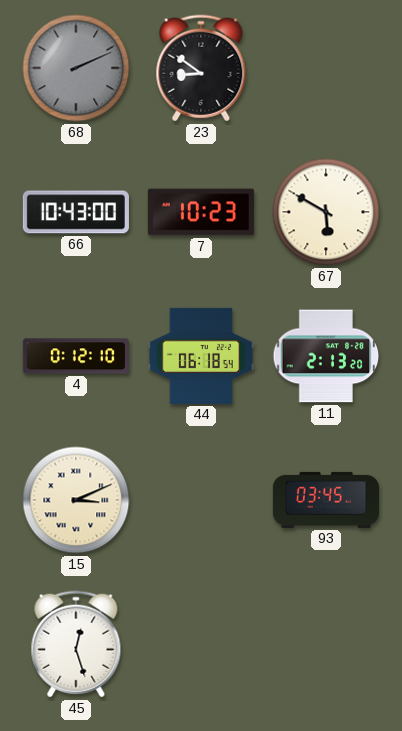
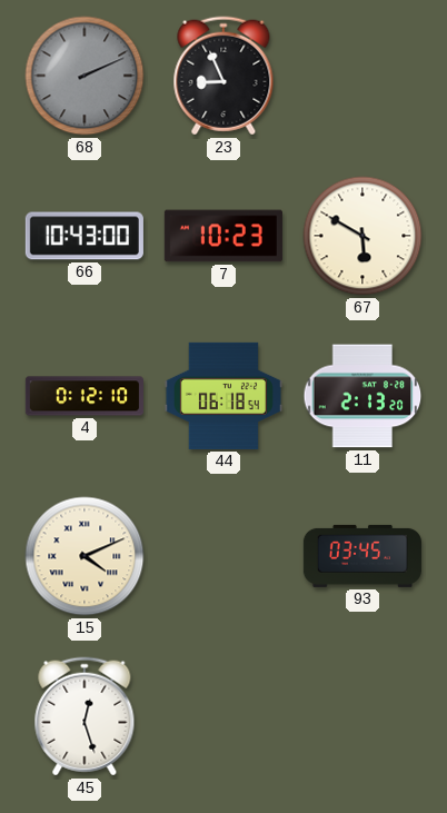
23: 8:51 -> 8:56
15: 3:11 -> 4:11
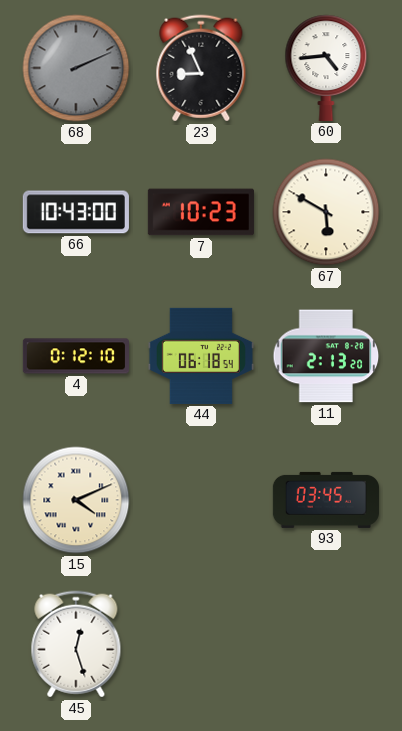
60: none -> 4:44
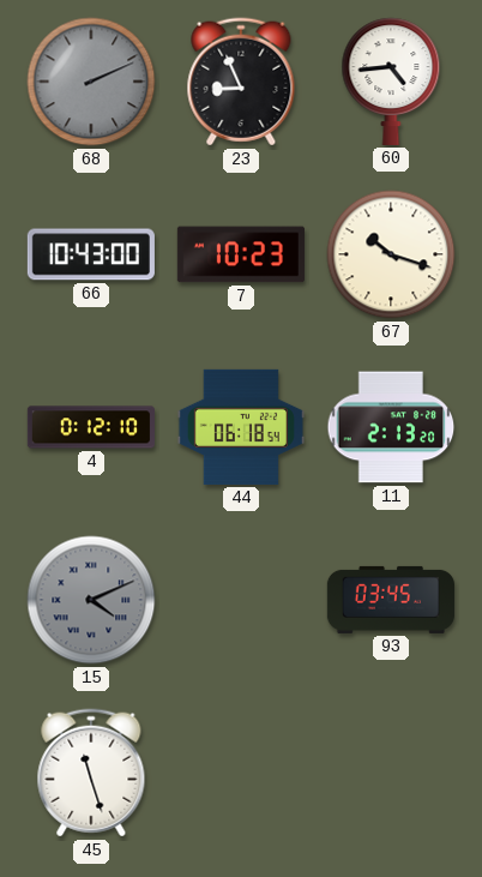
67: 5:50 -> 10:18
15 dial: cream -> grey
45: 12:27 -> 11:27
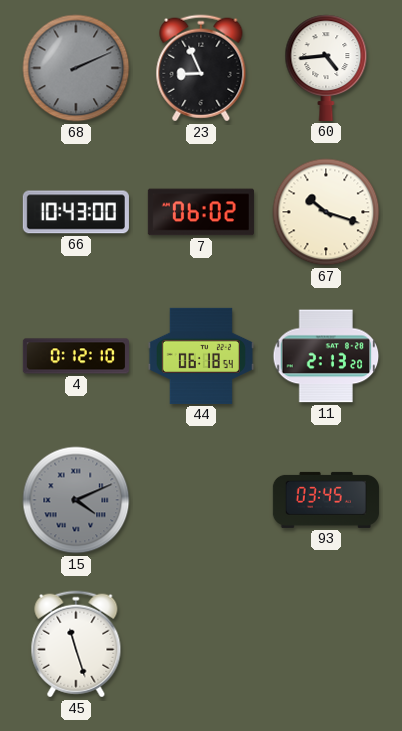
7: 10:23 -> 06:02
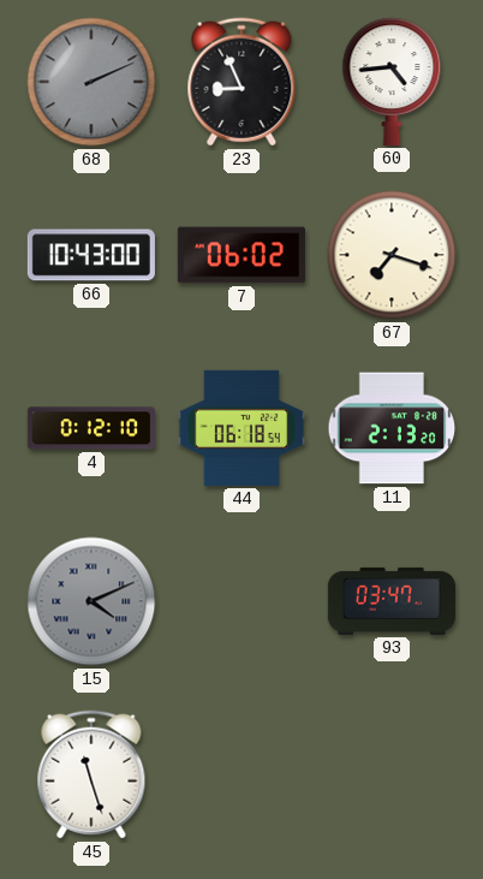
67: 10:18 -> 7:18
93: 03:45 -> 03:47
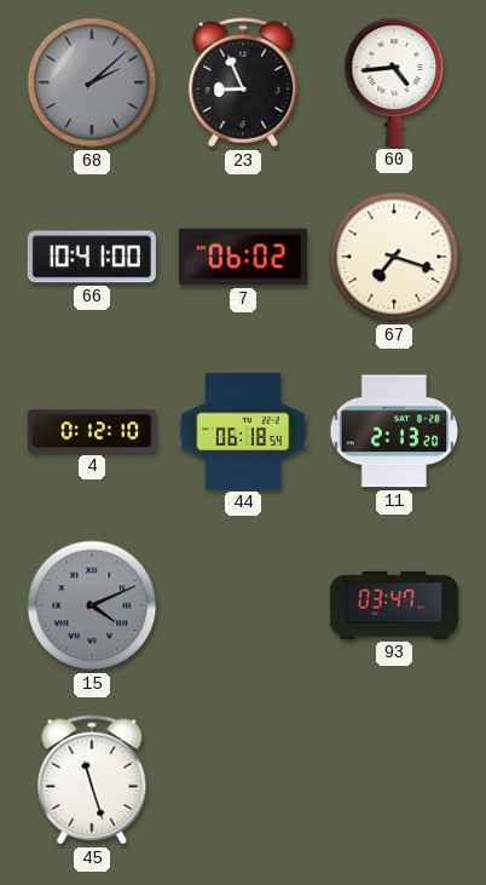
68: 2:11 -> 2:08
66: 10:43 -> 10:41
